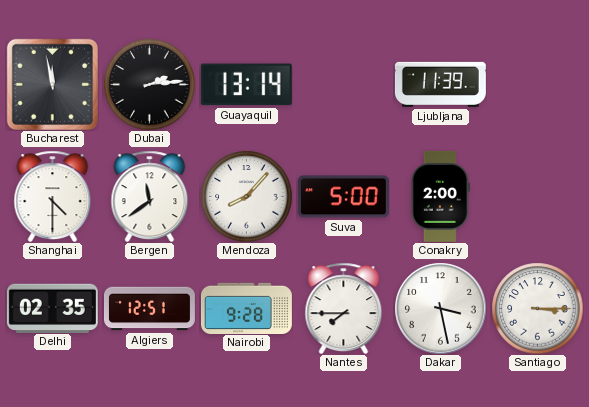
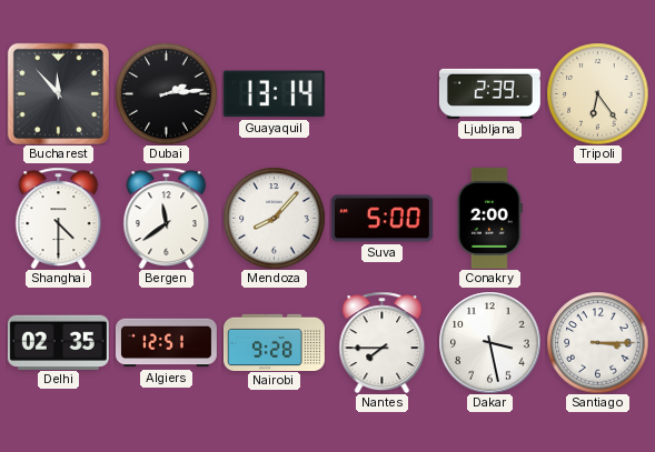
Bucharest: 11:58 -> 11:53
Ljubljana: 11:39 -> 2:39
Tripoli: none -> 6:24
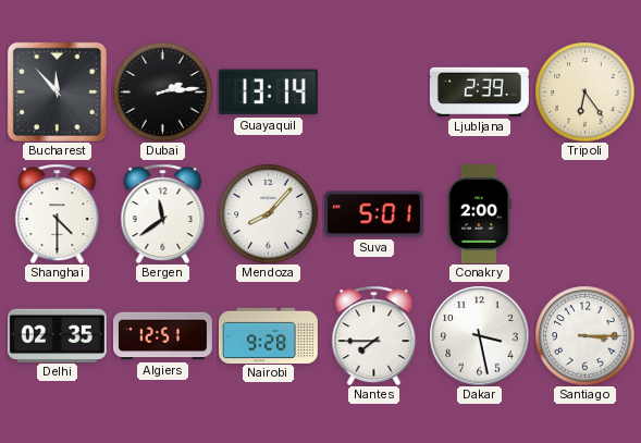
Suva: 5:00 -> 5:01
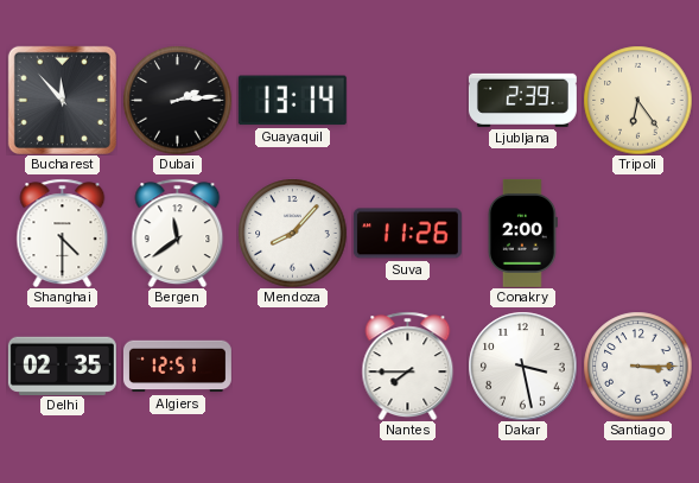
Suva: 5:01 -> 11:26
Nairobi: 9:28 -> none
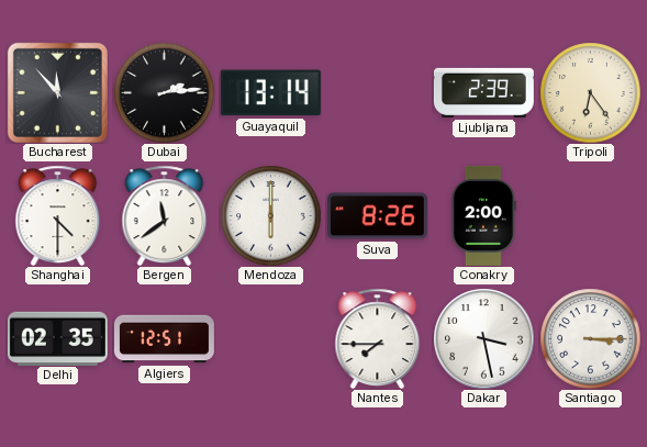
Mendoza: 8:07 -> 6:00
Suva: 11:26 -> 8:26
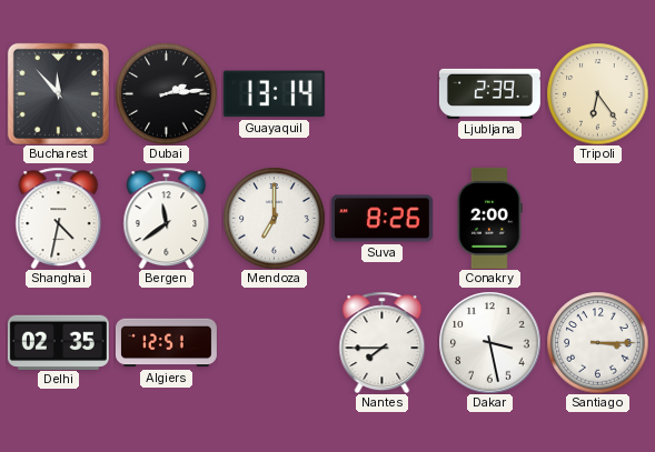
Shanghai: 4:30 -> 4:32
Mendoza: 6:00 -> 7:00
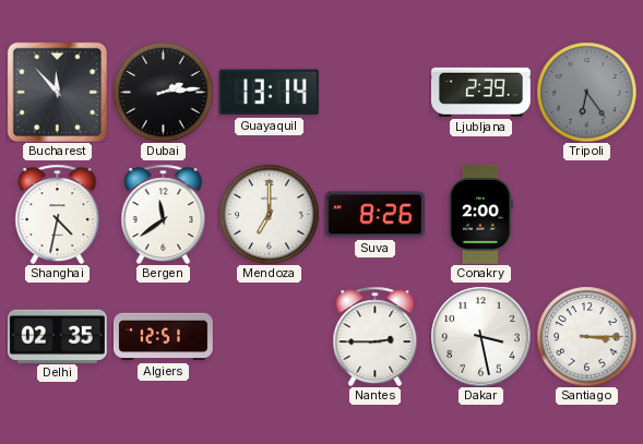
Tripoli dial: cream -> grey
Nantes: 7:45 -> 2:45
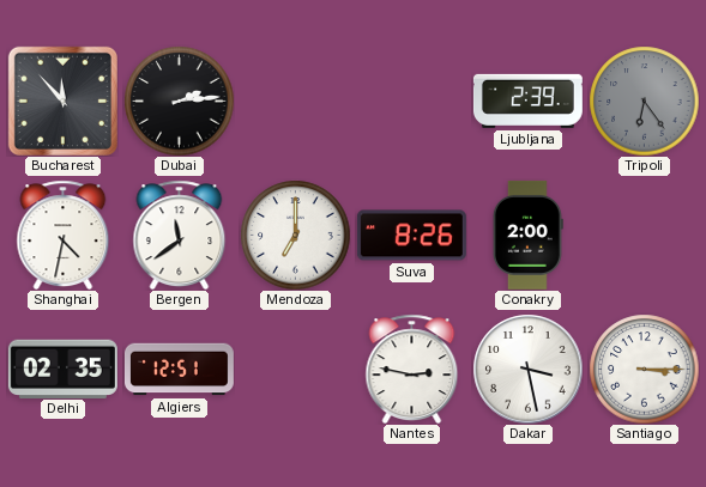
Guayaquil: 13:14 -> none
Nantes: 2:45 -> 2:47
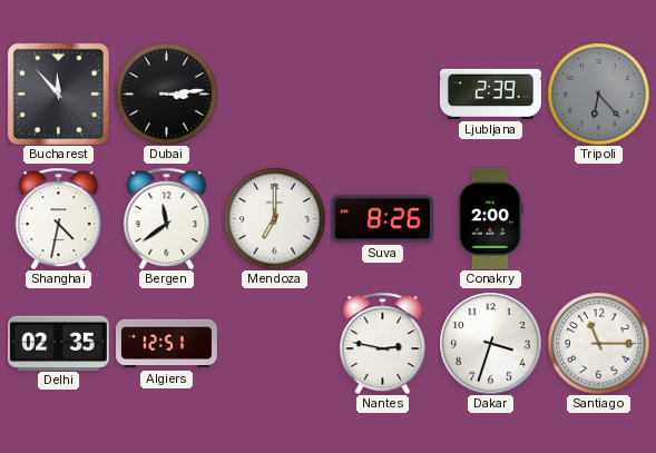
Dubai: 2:14 -> 3:14
Tripoli: 6:24 -> 6:23
Dakar: 3:28 -> 3:33
Santiago: 3:15 -> 11:15
